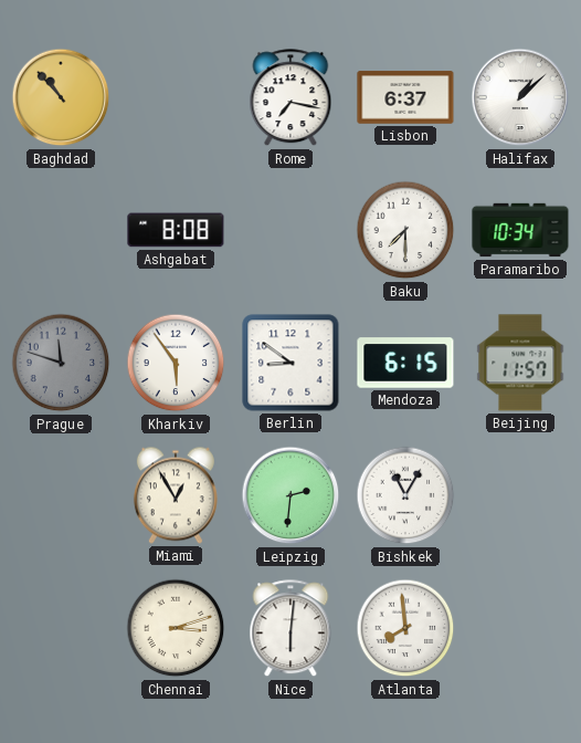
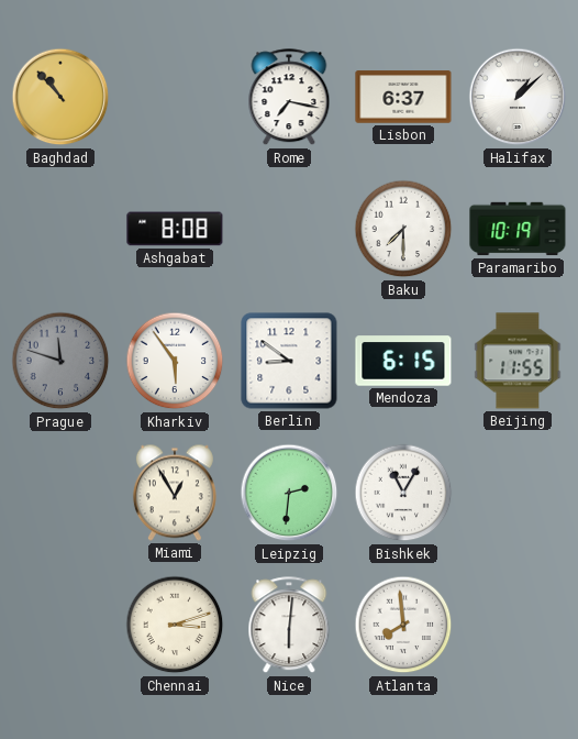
Paramaribo: 10:34 -> 10:19
Beijing: 11:57 -> 11:55
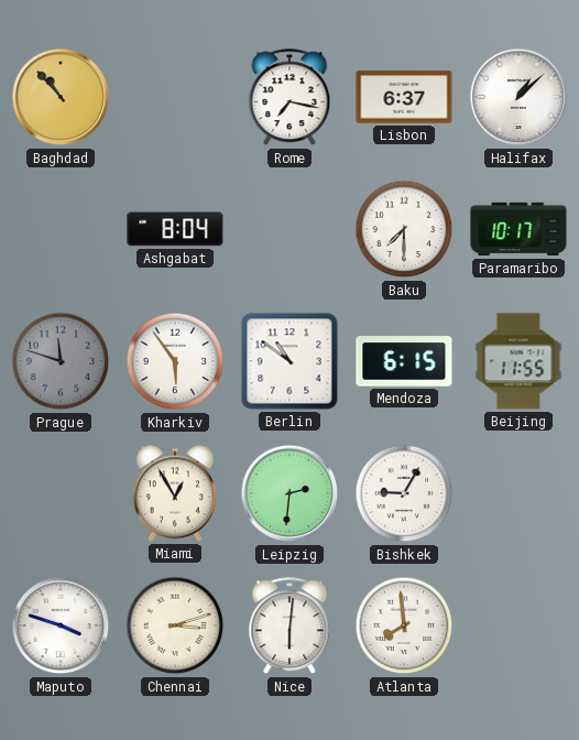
Ashgabat: 8:08 -> 8:04
Paramaribo: 10:19 -> 10:17
Berlin: 8:51 -> 10:51
Bishkek: 11:05 -> 9:05
Maputo: none -> 3:48
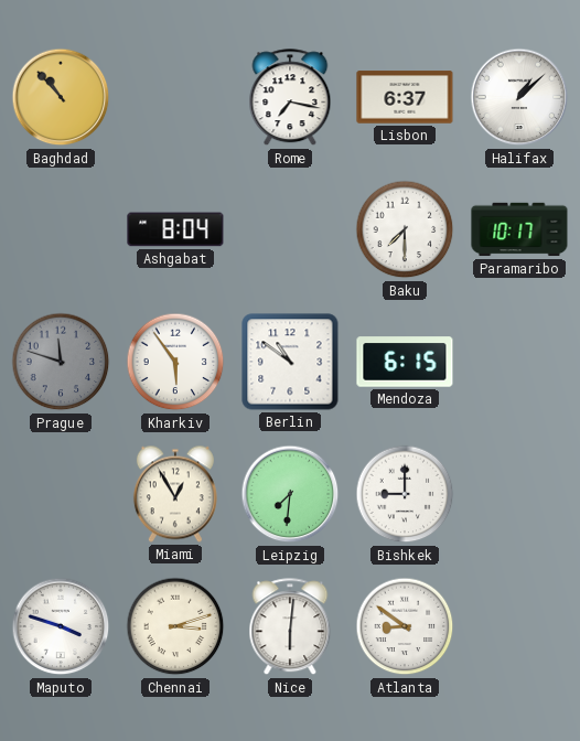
Beijing: 11:55 -> none
Leipzig: 2:31 -> 7:31
Bishkek: 9:05 -> 9:00
Atlanta: 7:59 -> 8:51
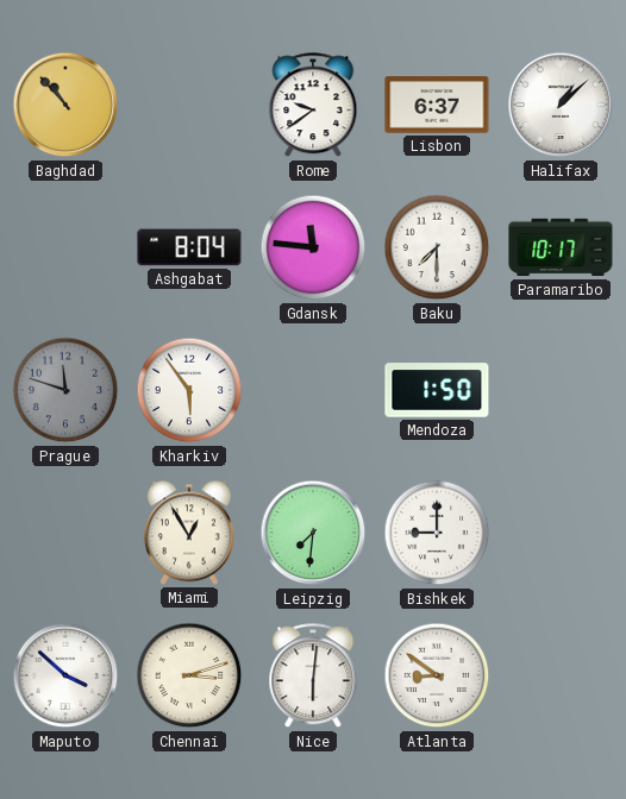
Rome: 7:17 -> 9:39
Gdansk: none -> 11:46
Berlin: 10:51 -> none
Mendoza: 6:15 -> 1:50
Maputo: 3:48 -> 3:52
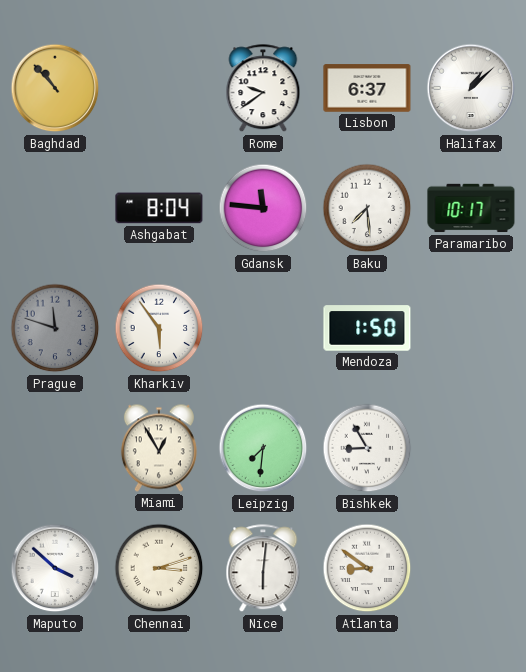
Baku: 7:30 -> 7:29
Bishkek: 9:00 -> 8:55
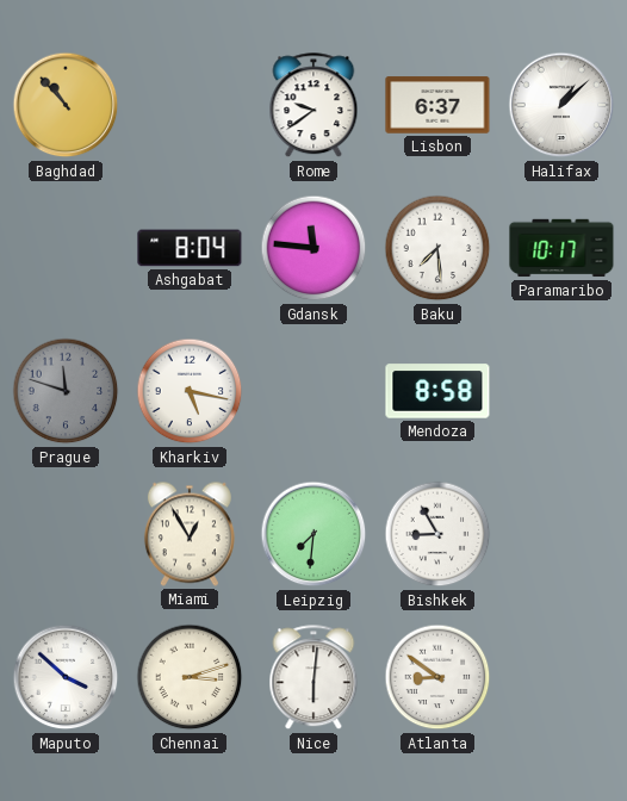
Kharkiv: 5:54 -> 5:17
Mendoza: 1:50 -> 8:58
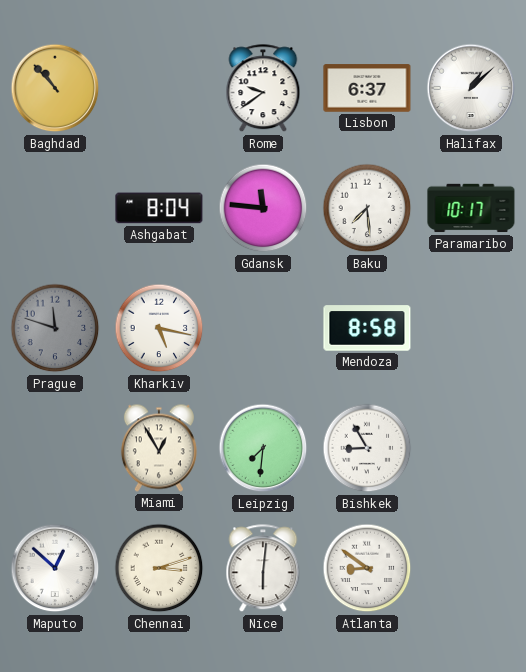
Maputo: 3:52 -> 12:52
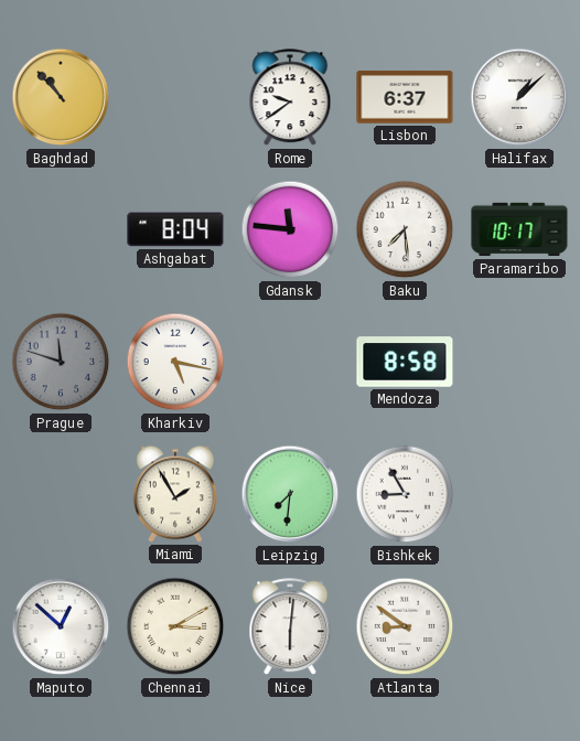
Miami: 12:55 -> 1:55
Chennai: 3:12 -> 3:10
